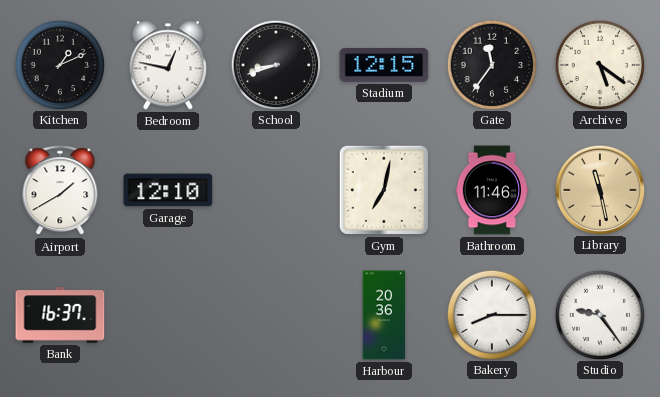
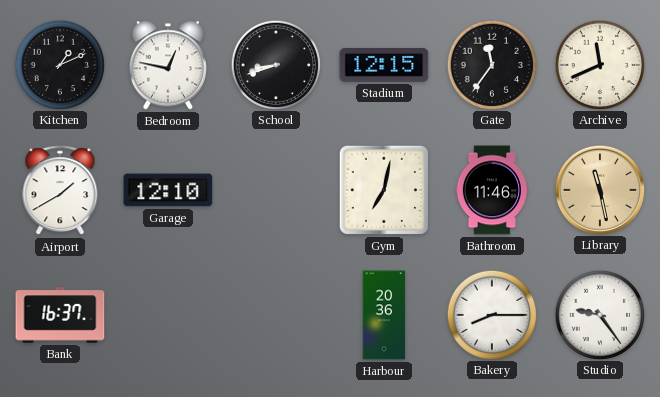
Archive: 5:21 -> 11:41
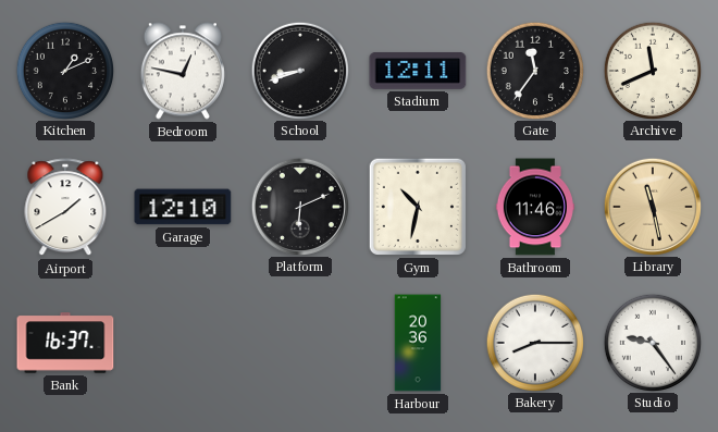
Stadium: 12:15 -> 12:11
Platform: none -> 6:11
Gym: 7:02 -> 10:32
